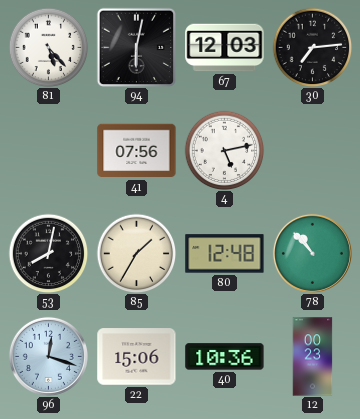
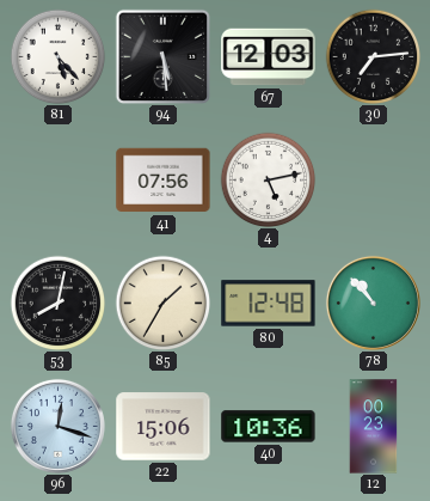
94: 6:02 -> 5:29
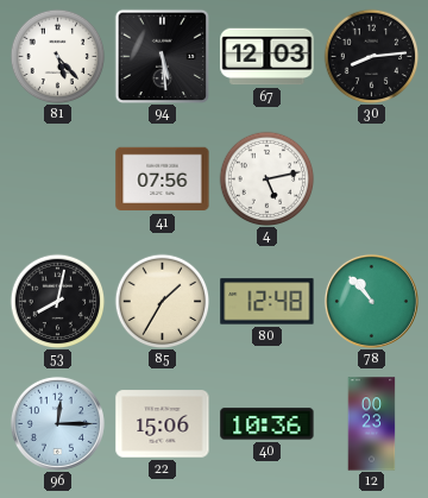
30: 7:14 -> 8:14
96: 12:18 -> 12:15
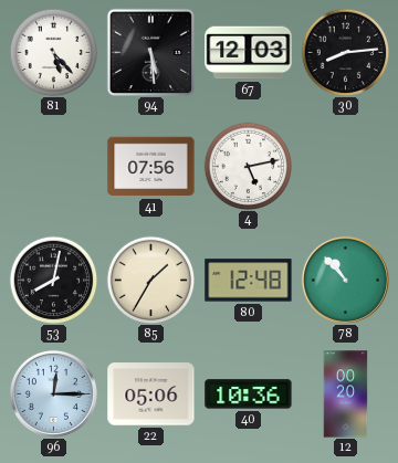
22: 15:06 -> 05:06
12: 00:23 -> 00:20
